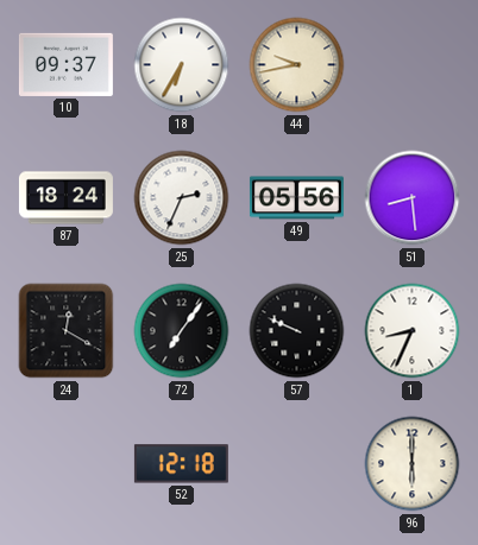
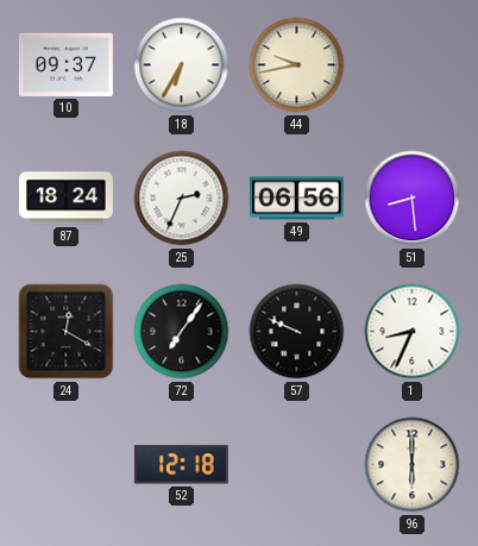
49: 05:56 -> 06:56
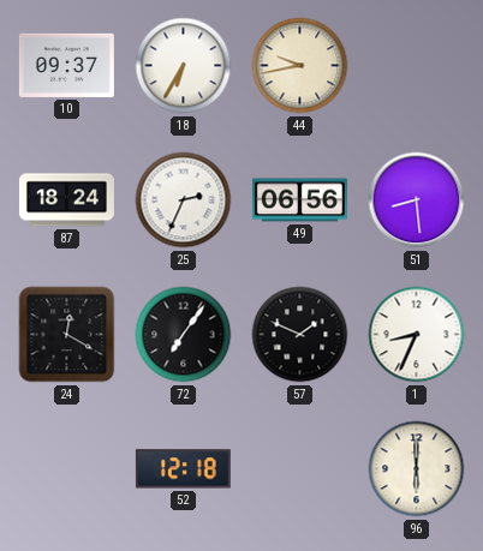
57: 9:49 -> 1:49
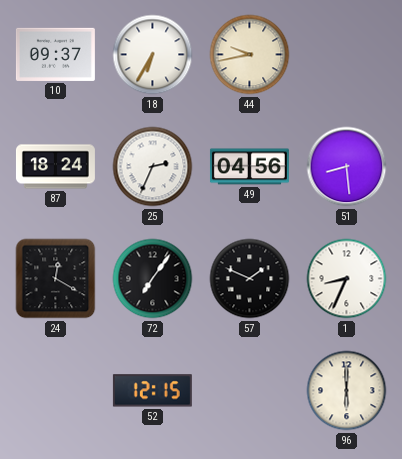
49: 06:56 -> 04:56
52: 12:18 -> 12:15
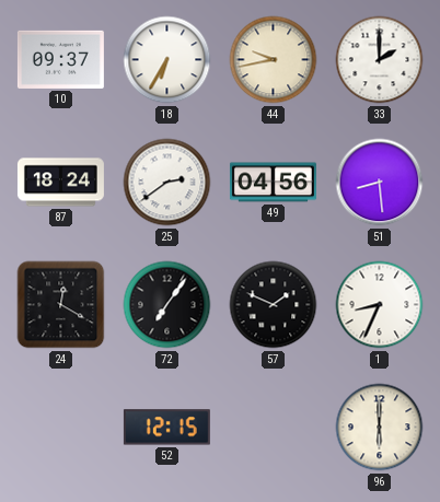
33: none -> 2:00
25: 2:34 -> 2:39
